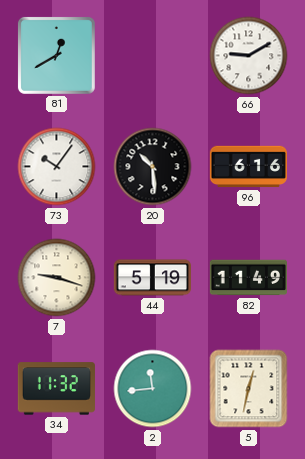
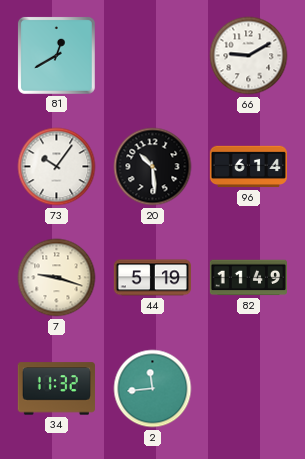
96: 6:16 -> 6:14
5: 12:32 -> none
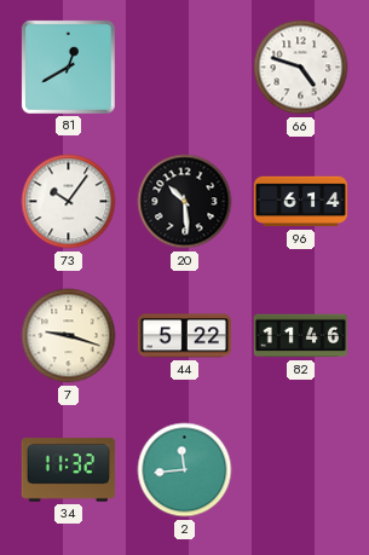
66: 9:10 -> 4:48
44: 5:19 -> 5:22
82: 11:49 -> 11:46
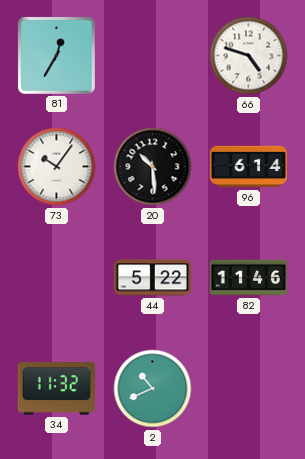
81: 12:40 -> 12:35
7: 9:18 -> none
2: 11:44 -> 10:41
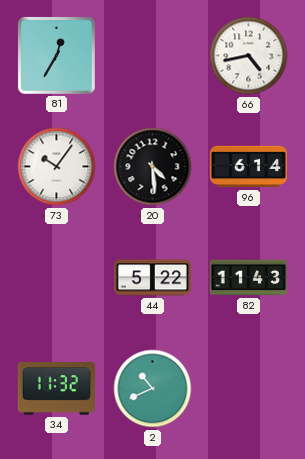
66: 4:48 -> 4:43
20: 10:29 -> 4:29
82: 11:46 -> 11:43
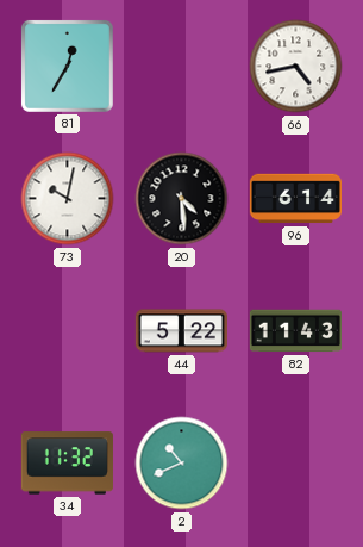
73: 10:06 -> 10:02
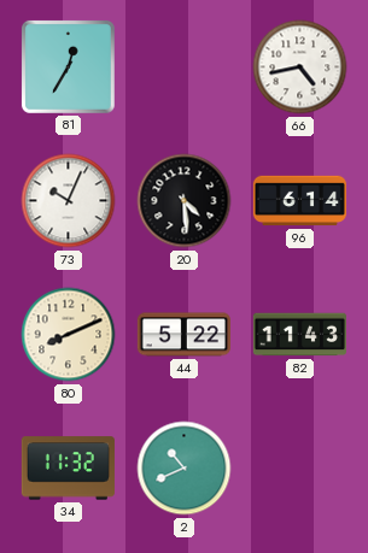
73: 10:02 -> 10:04
80: none -> 8:11
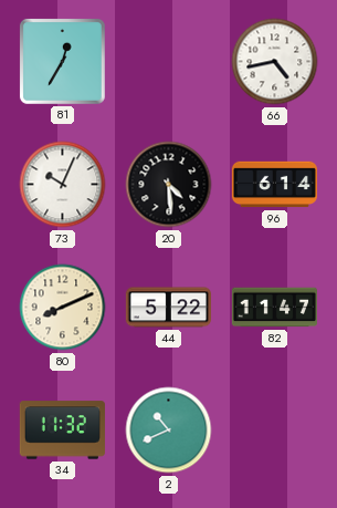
82: 11:43 -> 11:47
